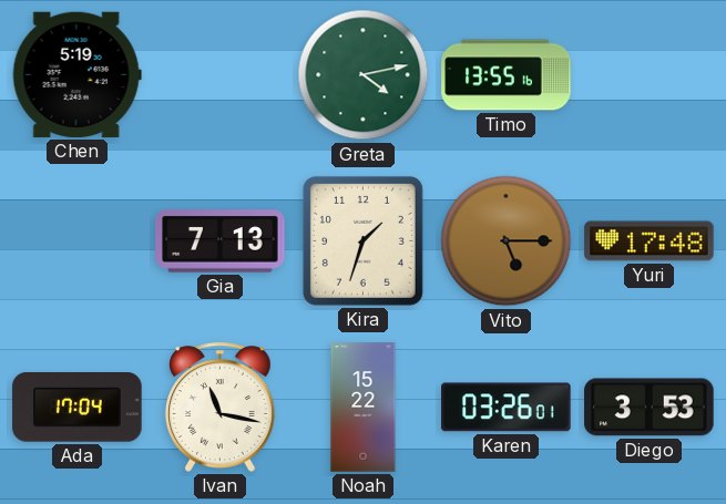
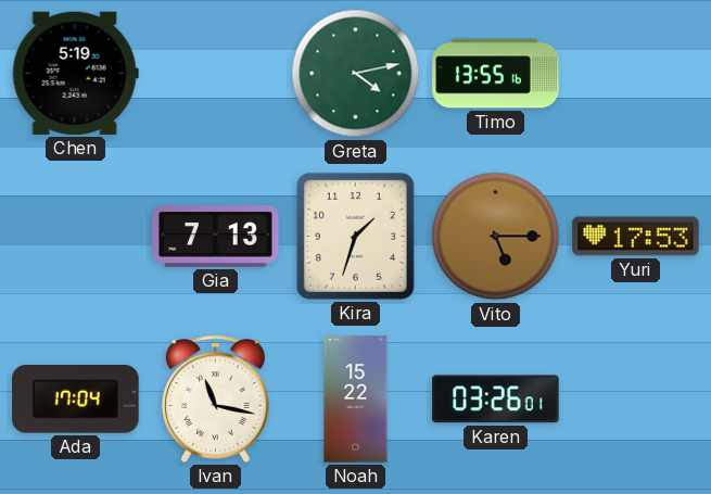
Yuri: 17:48 -> 17:53
Diego: 3:53 -> none
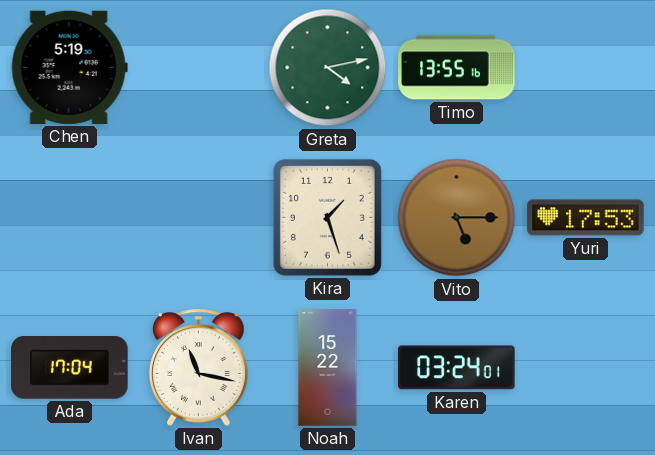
Gia: 7:13 -> none
Kira: 1:33 -> 1:27
Karen: 03:26 -> 03:24
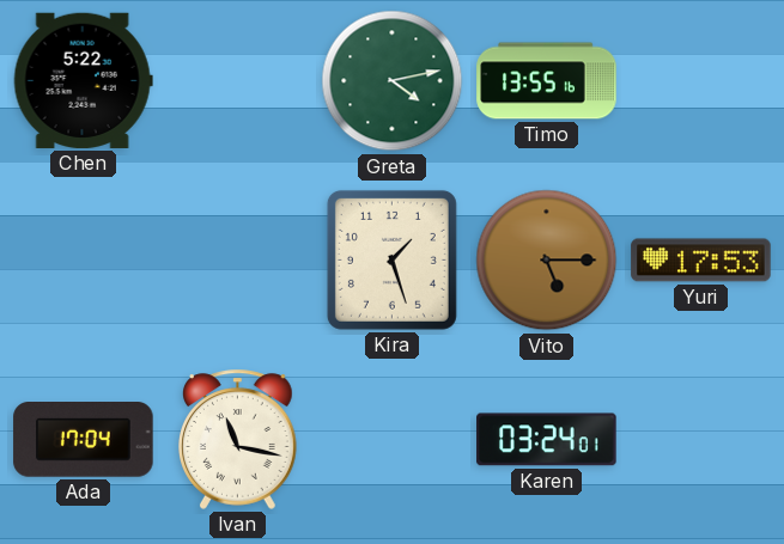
Chen: 5:19 -> 5:22
Noah: 15:22 -> none
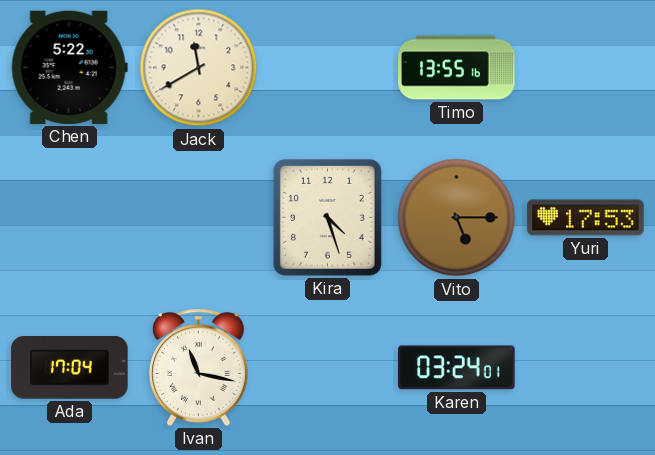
Jack: none -> 11:40
Greta: 4:13 -> none
Kira: 1:27 -> 4:27
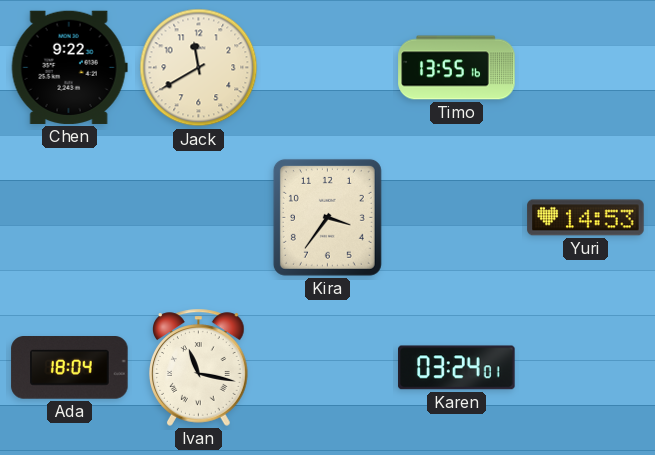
Chen: 5:22 -> 9:22
Kira: 4:27 -> 3:36
Vito: 5:15 -> none
Yuri: 17:53 -> 14:53
Ada: 17:04 -> 18:04
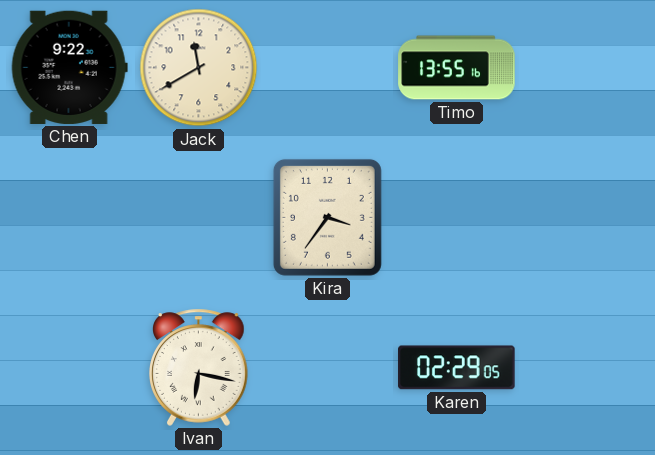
Yuri: 14:53 -> none
Ada: 18:04 -> none
Ivan: 11:17 -> 6:17
Karen: 03:24 -> 02:29
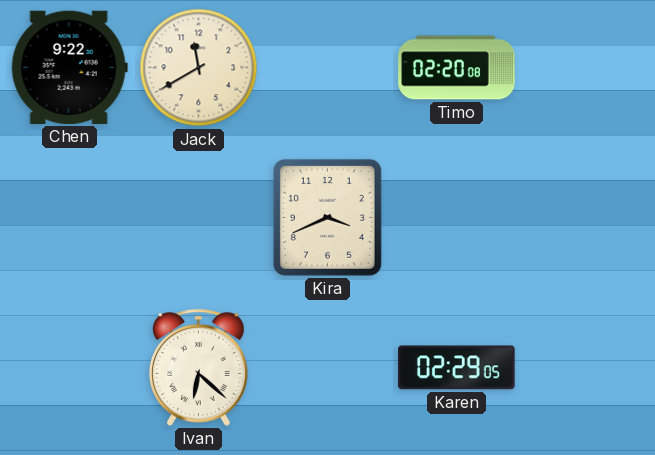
Timo: 13:55 -> 02:20
Kira: 3:36 -> 3:41
Ivan: 6:17 -> 6:22
